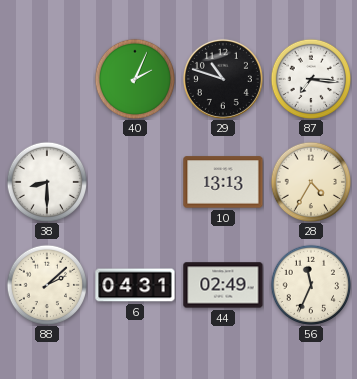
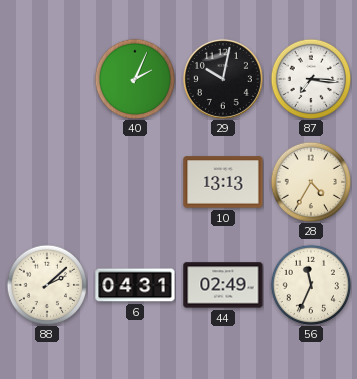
29: 10:48 -> 10:02
38: 8:30 -> none
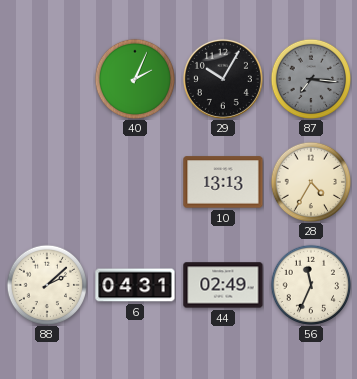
29: 10:02 -> 10:05
87 dial: white -> grey
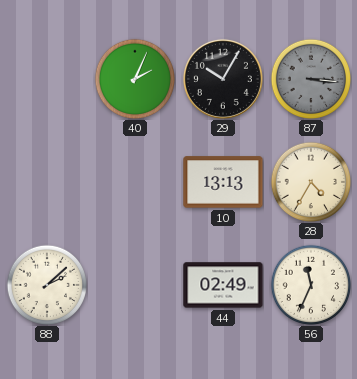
87: 7:16 -> 3:16
6: 04:31 -> none
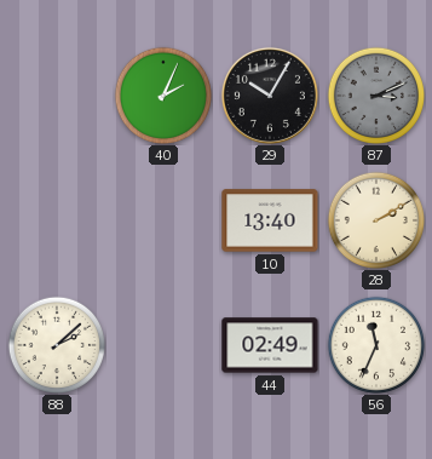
87: 3:16 -> 3:11
10: 13:13 -> 13:40
28: 4:35 -> 2:10
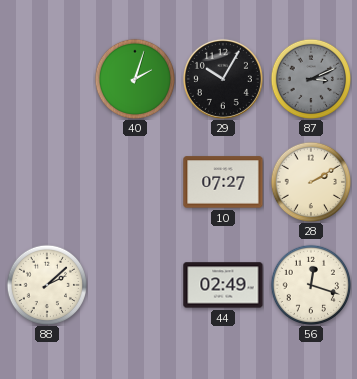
40: 2:04 -> 2:03
10: 13:40 -> 07:27
56: 11:34 -> 12:18
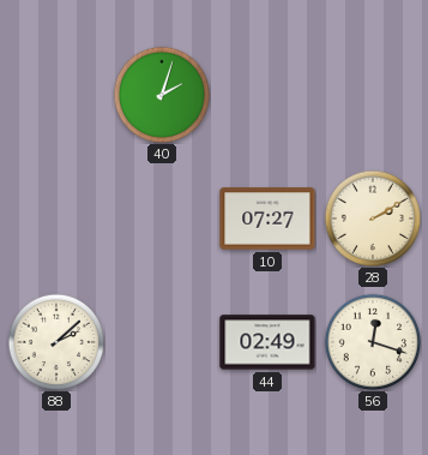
29: 10:05 -> none
87: 3:11 -> none
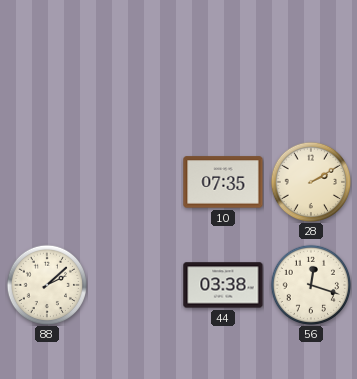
40: 2:03 -> none
10: 07:27 -> 07:35
44: 02:49 -> 03:38
